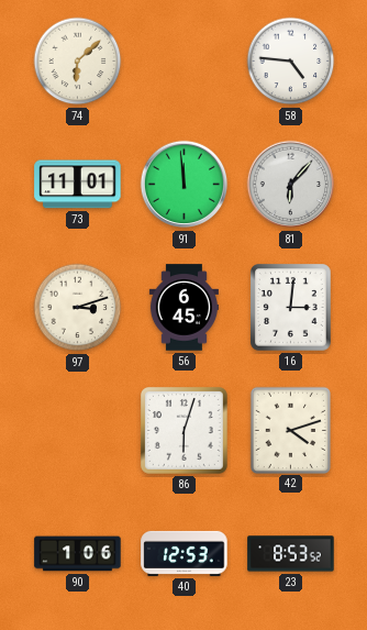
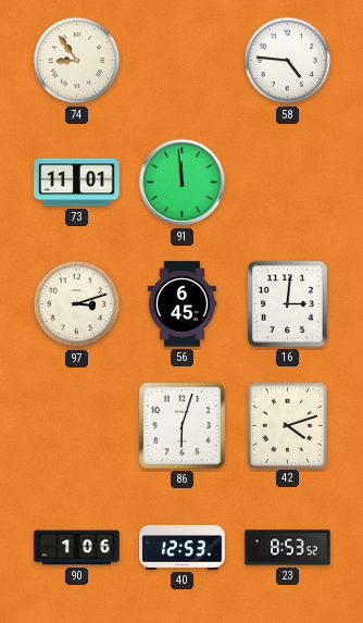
74: 6:08 -> 8:54
81: 6:07 -> none
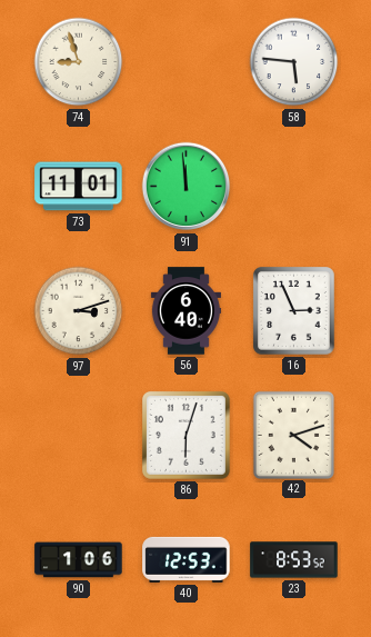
74: 8:54 -> 8:57
58: 4:46 -> 5:46
56: 6:45 -> 6:40
16: 3:01 -> 2:56
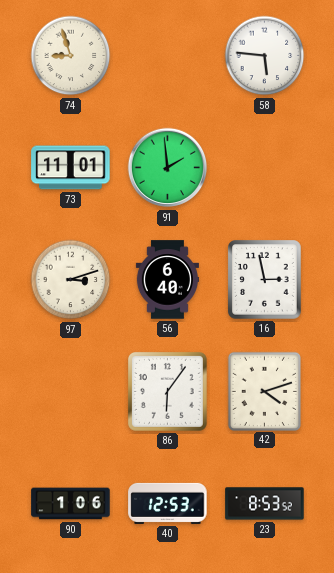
91: 11:59 -> 1:59
16: 2:56 -> 2:58
86: 6:03 -> 6:06
